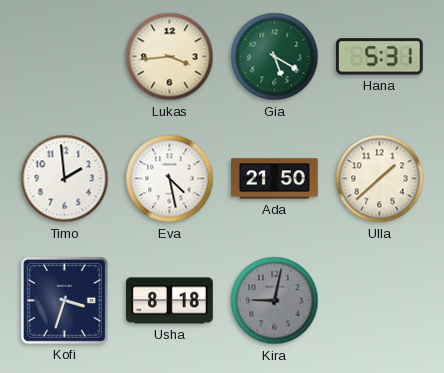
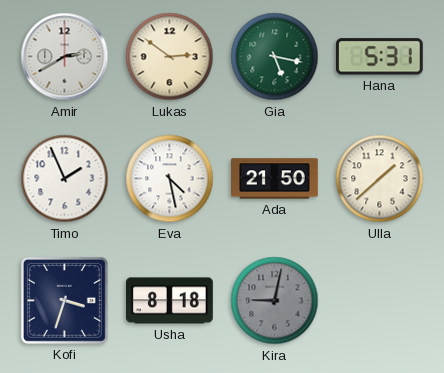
Amir: none -> 2:40
Lukas: 3:44 -> 2:51
Gia: 5:20 -> 5:17
Timo: 1:59 -> 1:56
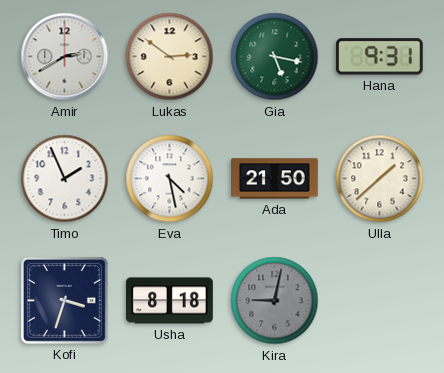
Hana: 5:31 -> 9:31
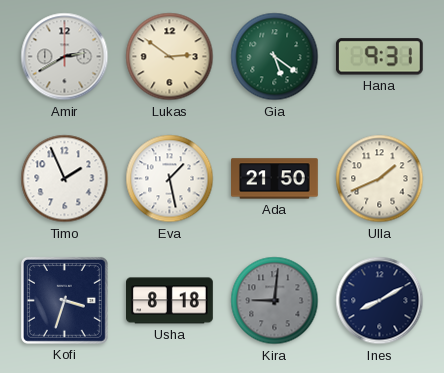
Gia: 5:17 -> 5:21
Eva: 4:28 -> 1:28
Ulla: 1:38 -> 1:41
Kira: 9:02 -> 9:01
Ines: none -> 8:10
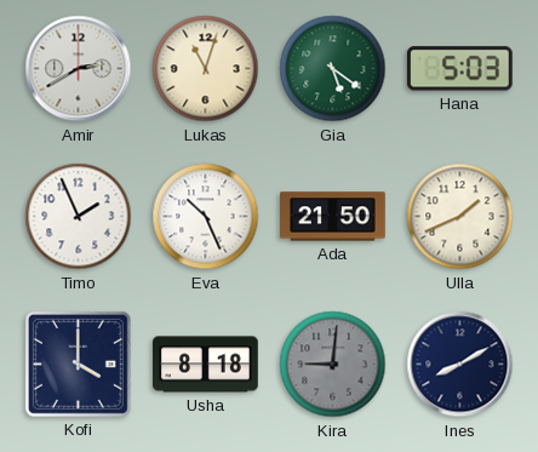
Lukas: 2:51 -> 11:03
Hana: 9:31 -> 5:03
Eva: 1:28 -> 10:26
Kofi: 3:33 -> 4:00
